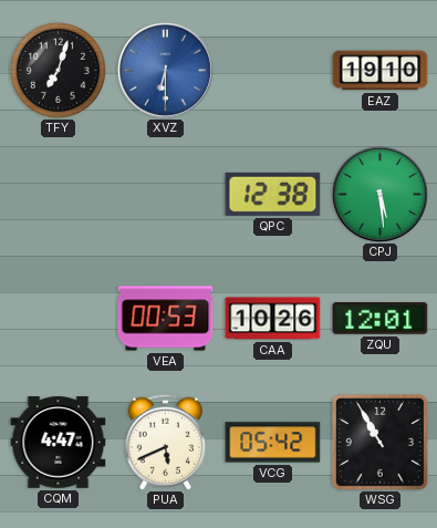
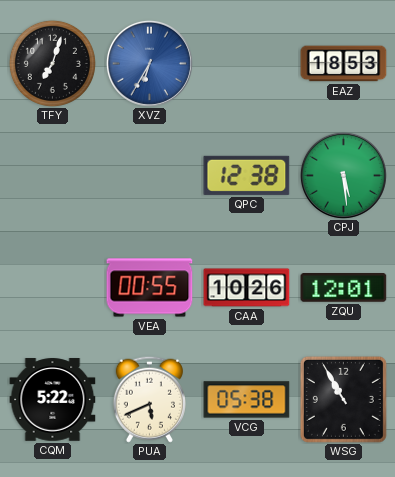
XVZ: 6:30 -> 6:35
EAZ: 19:10 -> 18:53
VEA: 00:53 -> 00:55
CQM: 4:47 -> 5:22
VCG: 05:42 -> 05:38
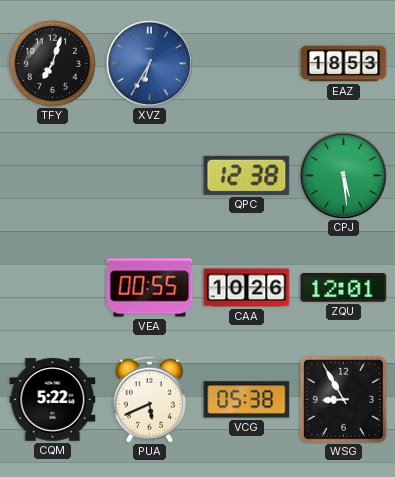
WSG: 10:55 -> 8:55
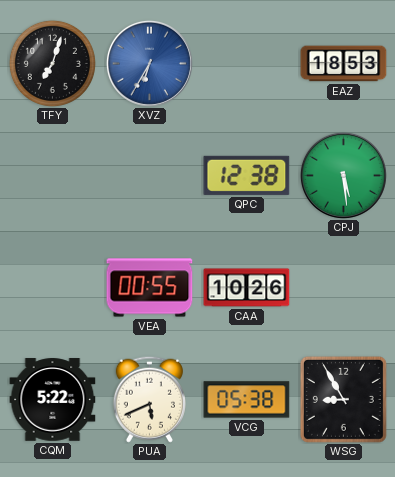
ZQU: 12:01 -> none
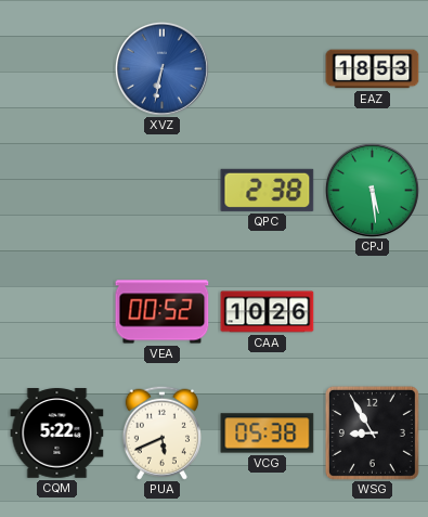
TFY: 7:03 -> none
XVZ: 6:35 -> 6:32
QPC: 12:38 -> 2:38
VEA: 00:55 -> 00:52
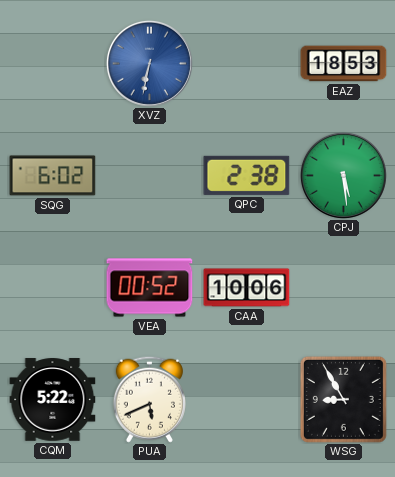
SQG: none -> 6:02
CAA: 10:26 -> 10:06
VCG: 05:38 -> none
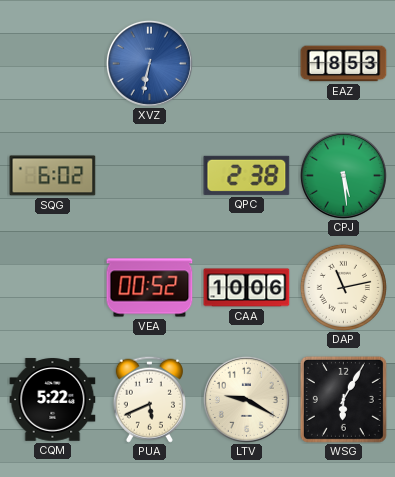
DAP: none -> 11:13
LTV: none -> 9:20
WSG: 8:55 -> 6:05
